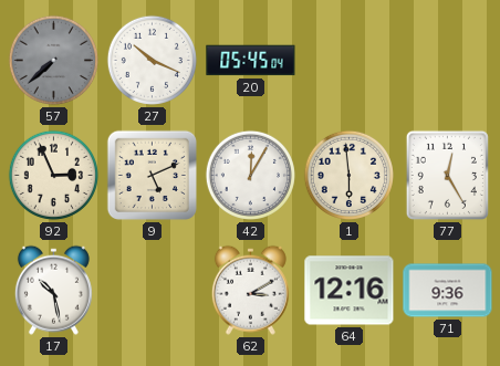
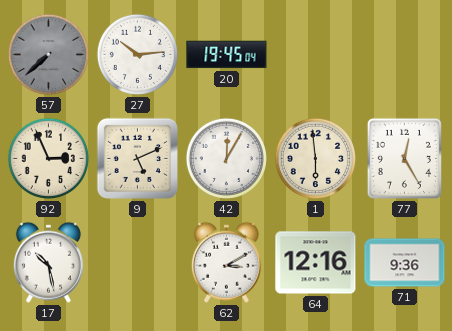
27: 10:19 -> 10:14
20: 05:45 -> 19:45
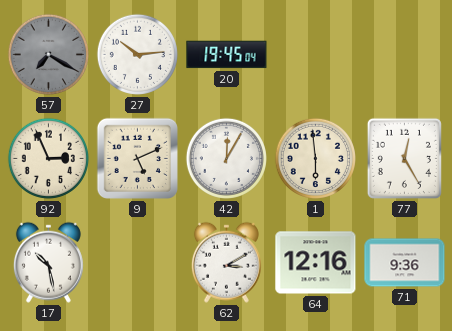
57: 7:38 -> 7:20
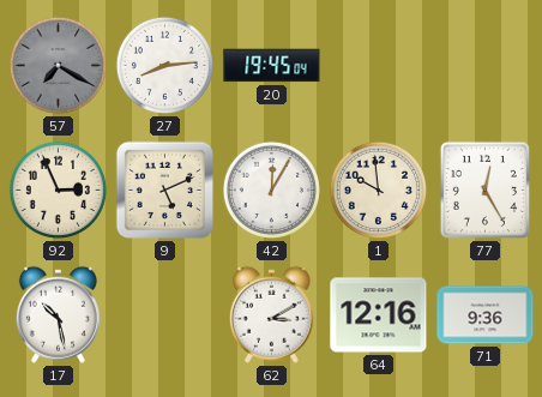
27: 10:14 -> 8:14
1: 5:59 -> 9:59
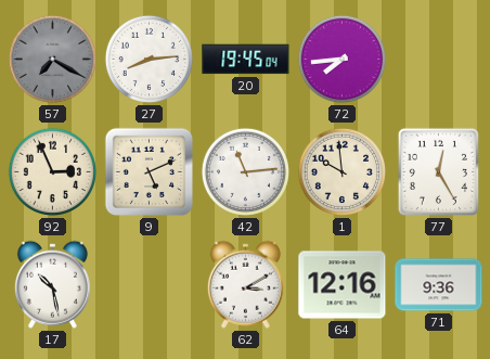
72: none -> 7:44
42: 12:05 -> 11:14
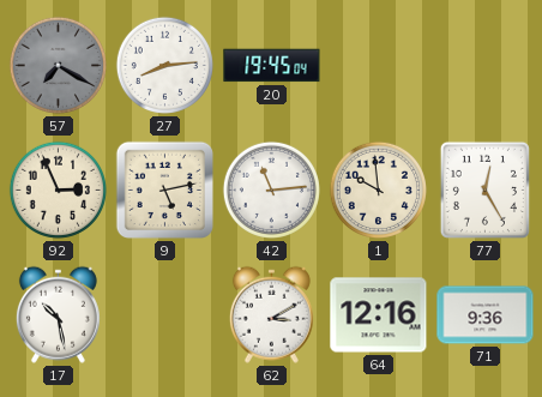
72: 7:44 -> none
9: 5:11 -> 5:13
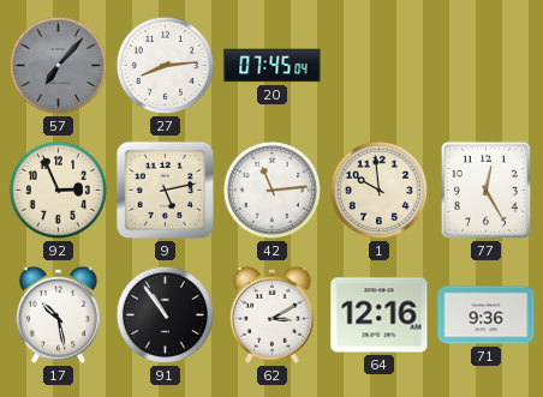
57: 7:20 -> 7:07
20: 19:45 -> 07:45
91: none -> 10:54
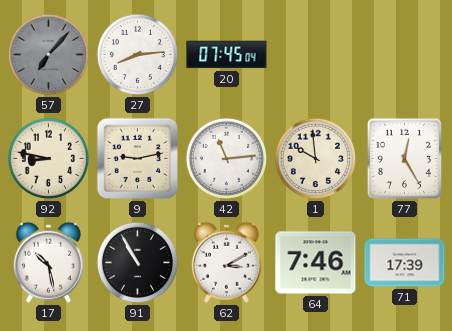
92: 2:56 -> 8:47
9: 5:13 -> 9:13
91: 10:54 -> 10:55
64: 12:16 -> 7:46
71: 9:36 -> 17:39
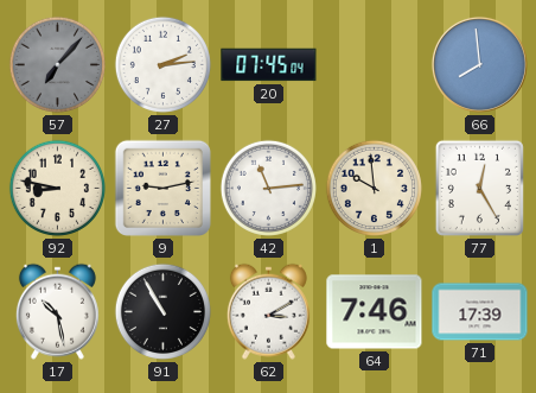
27: 8:14 -> 2:14
66: none -> 7:59
